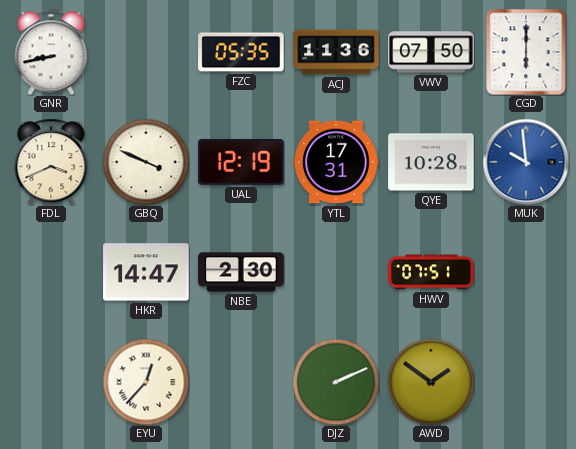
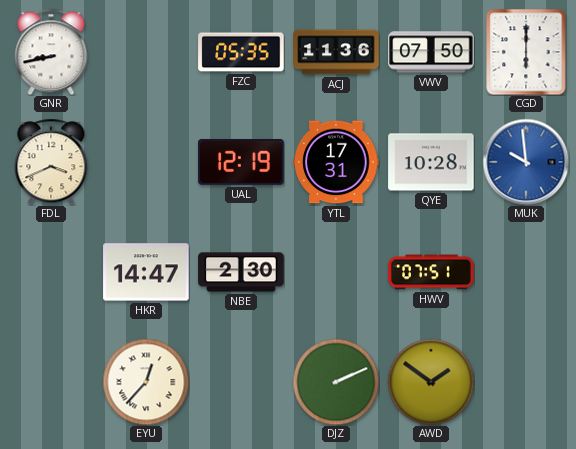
GBQ: 3:49 -> none
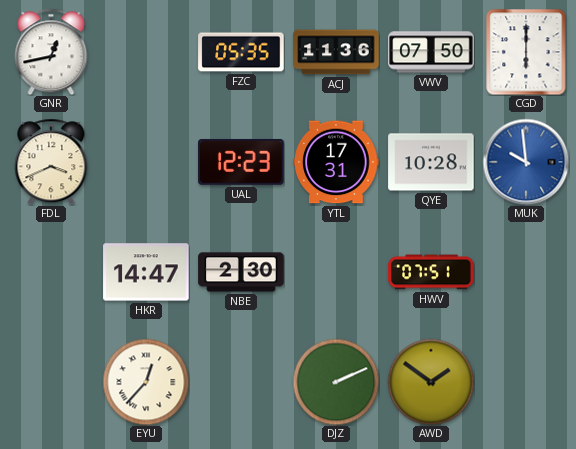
GNR: 8:43 -> 12:43
UAL: 12:19 -> 12:23
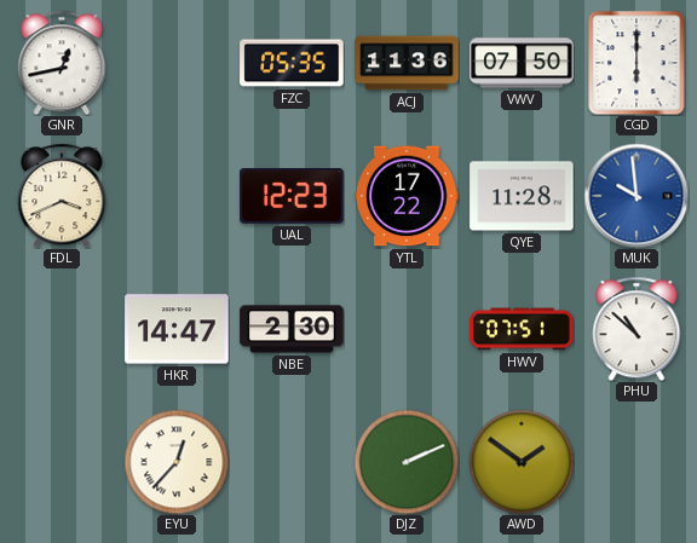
YTL: 17:31 -> 17:22
QYE: 10:28 -> 11:28
PHU: none -> 10:52
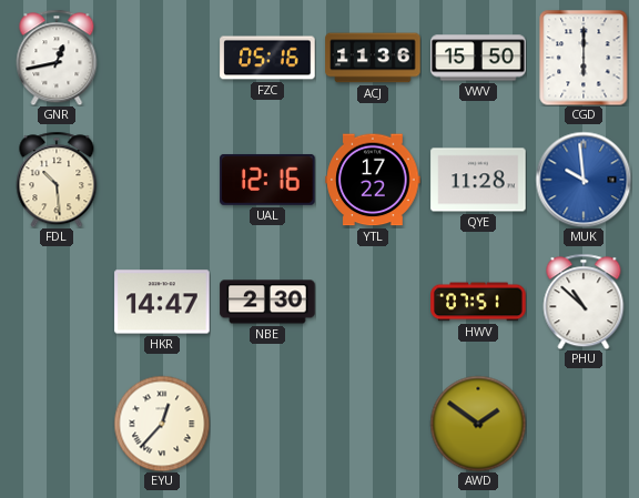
FZC: 05:35 -> 05:16
VWV: 07:50 -> 15:50
FDL: 3:41 -> 10:29
UAL: 12:23 -> 12:16
DJZ: 2:11 -> none
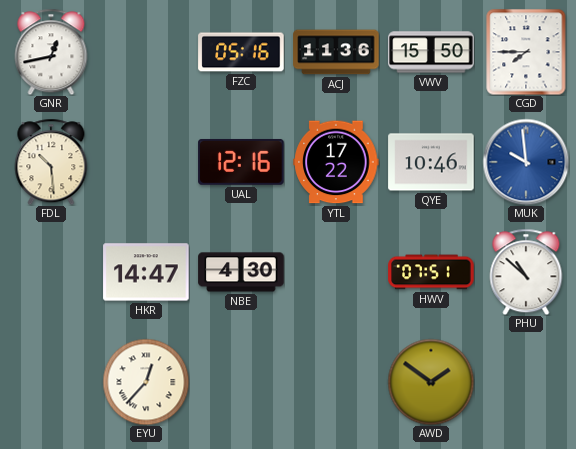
CGD: 6:00 -> 7:45
QYE: 11:28 -> 10:46
NBE: 2:30 -> 4:30
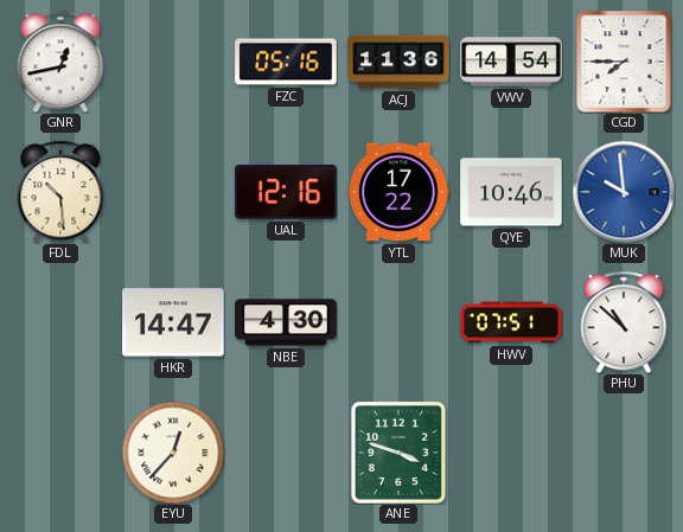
VWV: 15:50 -> 14:54
ANE: none -> 3:48
AWD: 1:51 -> none
